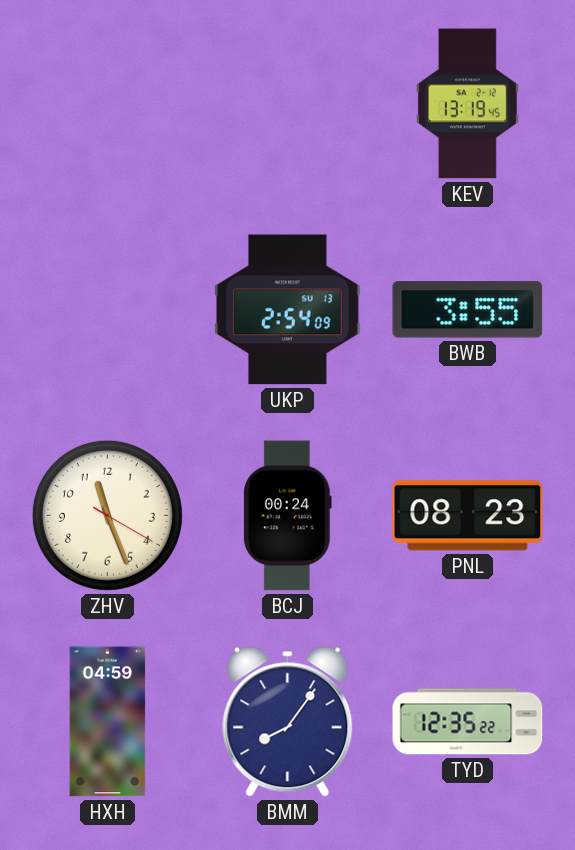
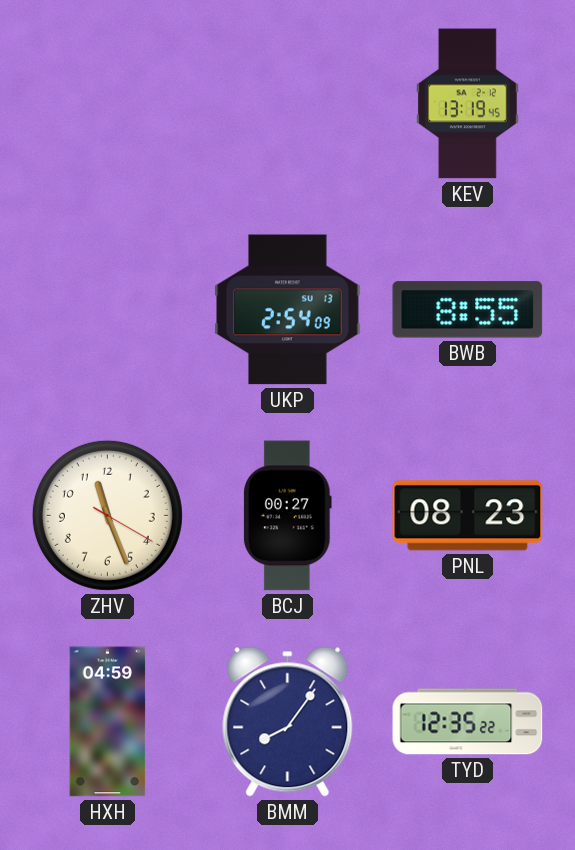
BWB: 3:55 -> 8:55
BCJ: 00:24 -> 00:27
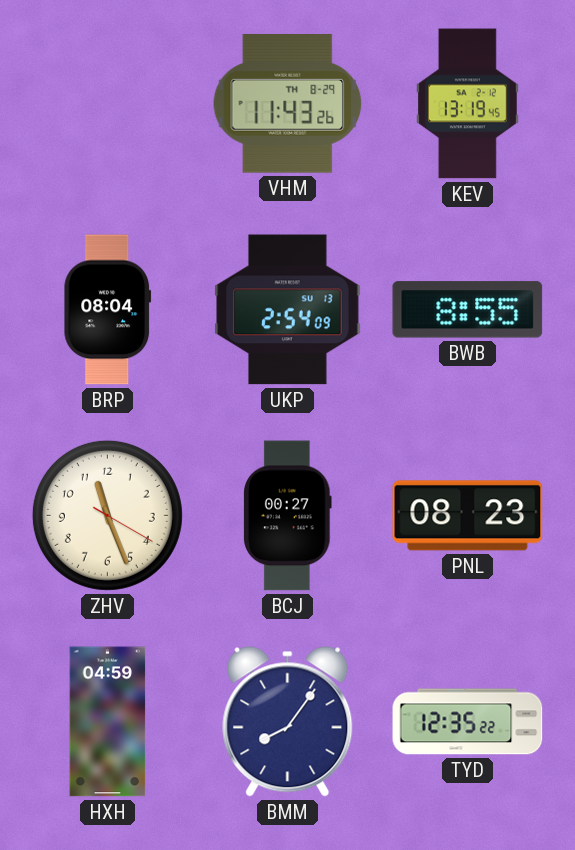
VHM: none -> 11:43
BRP: none -> 08:04
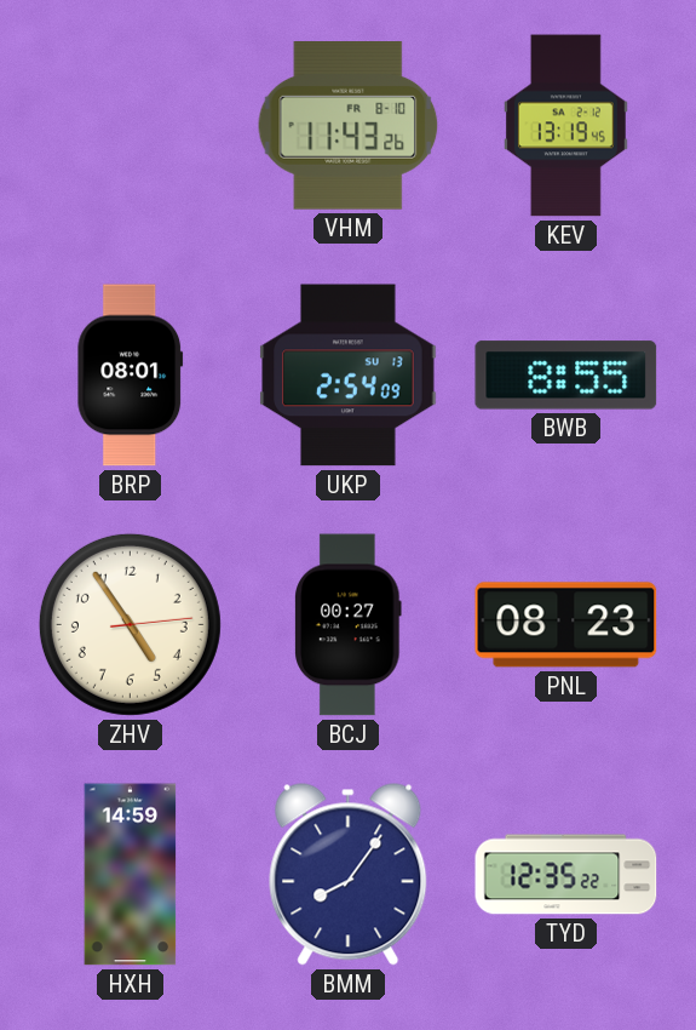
VHM date: TH 8-29 -> FR 8-10
BRP: 08:04 -> 08:01
ZHV: 11:26 -> 4:54
HXH: 04:59 -> 14:59
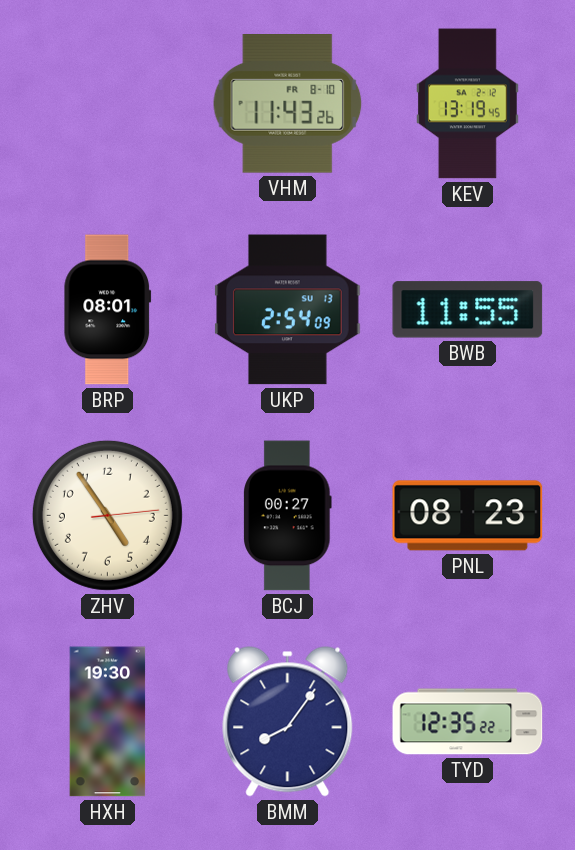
BWB: 8:55 -> 11:55
HXH: 14:59 -> 19:30
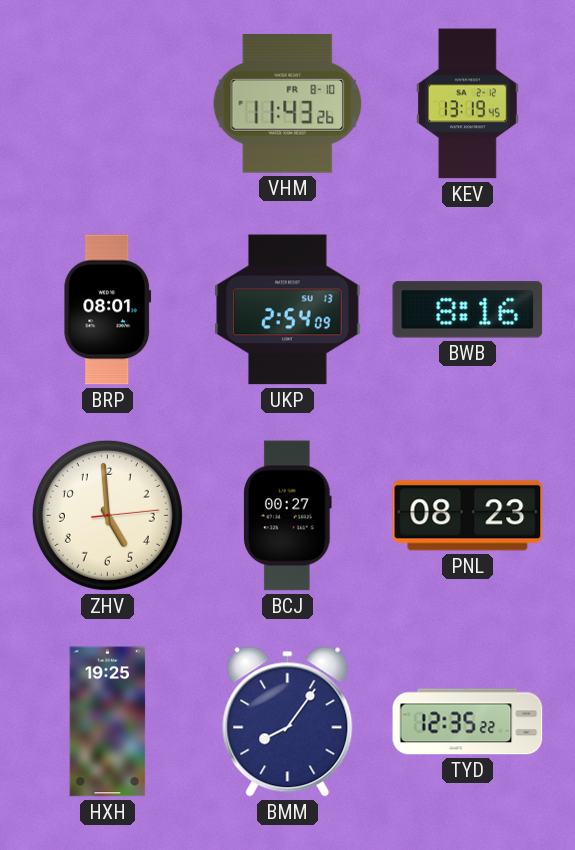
BWB: 11:55 -> 8:16
ZHV: 4:54 -> 4:59
HXH: 19:30 -> 19:25
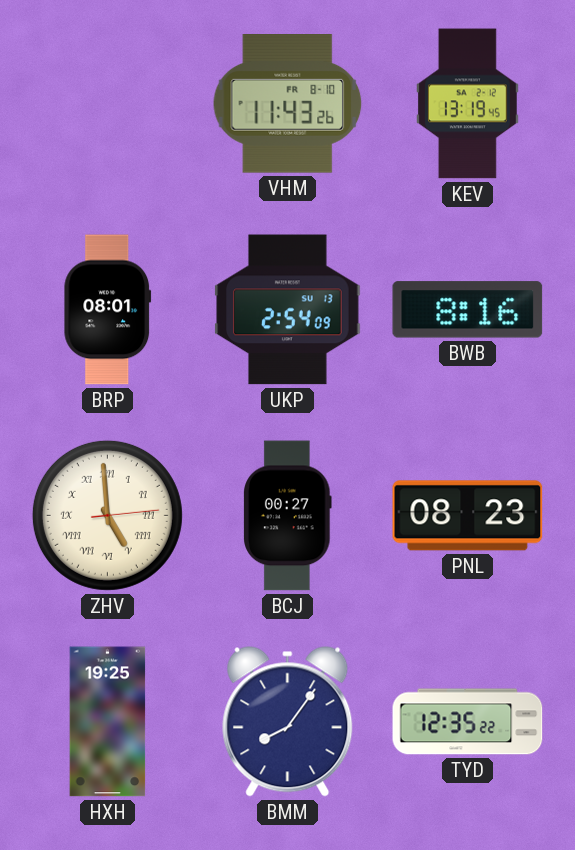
ZHV numerals: Arabic -> Roman
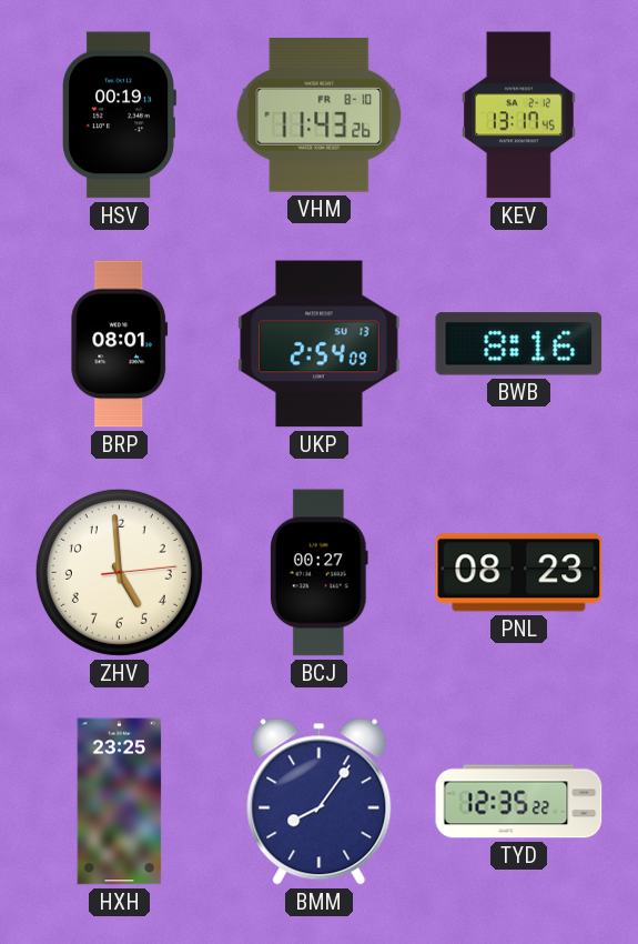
HSV: none -> 00:19
KEV: 13:19 -> 13:17
ZHV numerals: Roman -> Arabic
HXH: 19:25 -> 23:25
